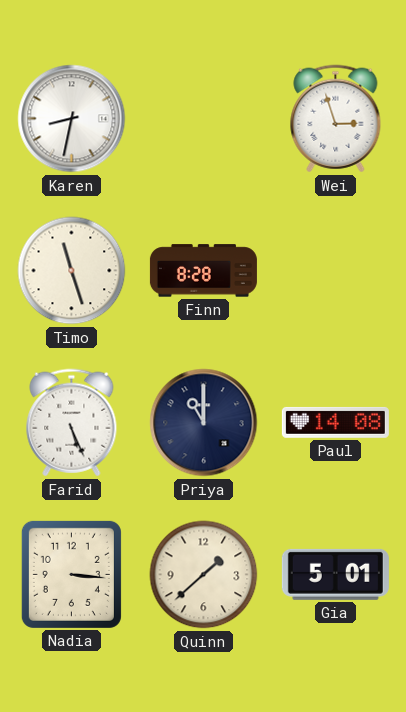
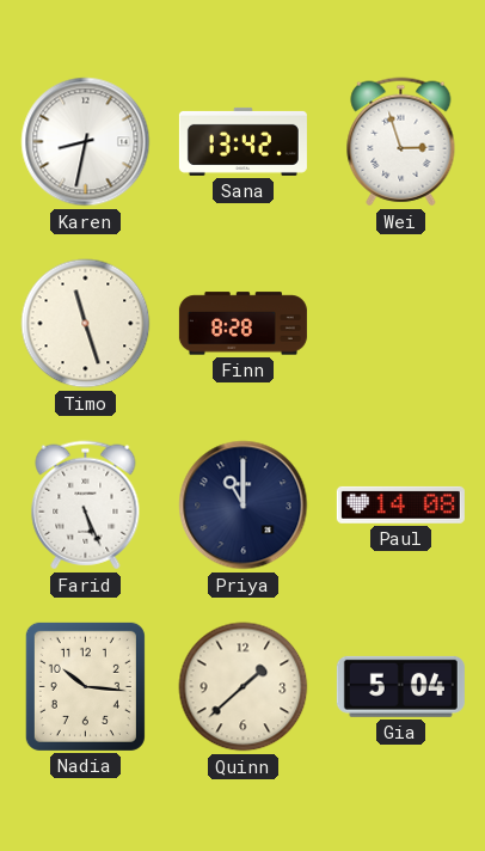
Sana: none -> 13:42
Nadia: 3:16 -> 10:16
Gia: 5:01 -> 5:04
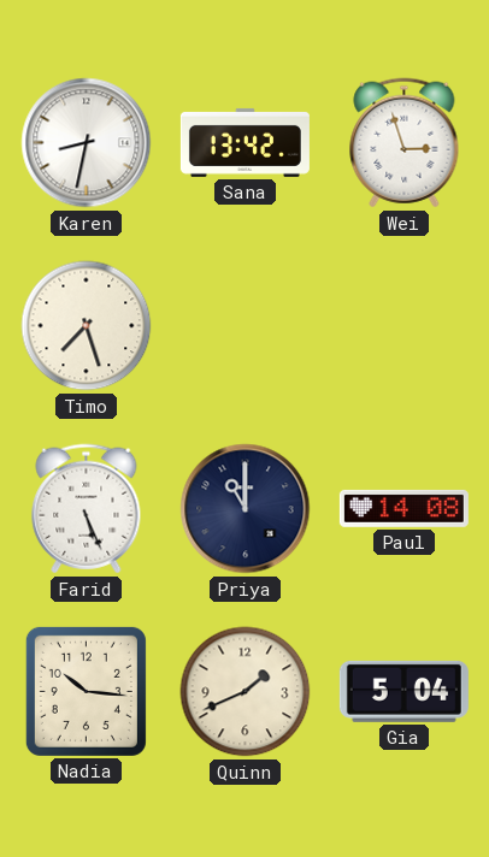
Timo: 11:27 -> 7:27
Finn: 8:28 -> none
Quinn: 1:38 -> 1:41
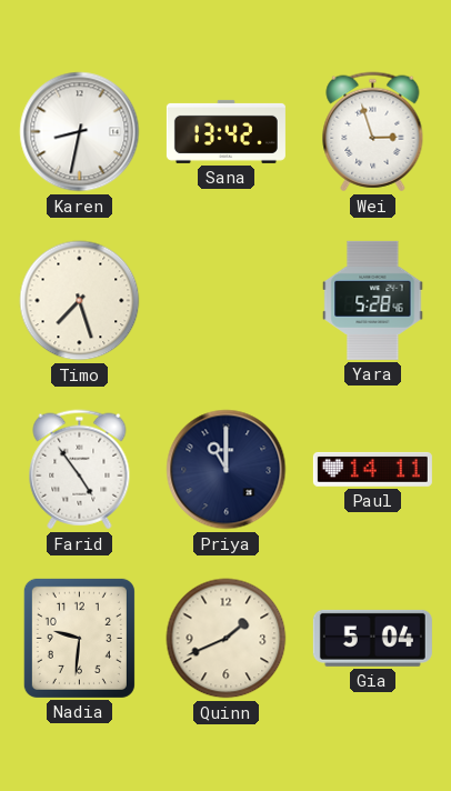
Yara: none -> 5:28
Farid: 5:26 -> 4:54
Paul: 14:08 -> 14:11
Nadia: 10:16 -> 9:31
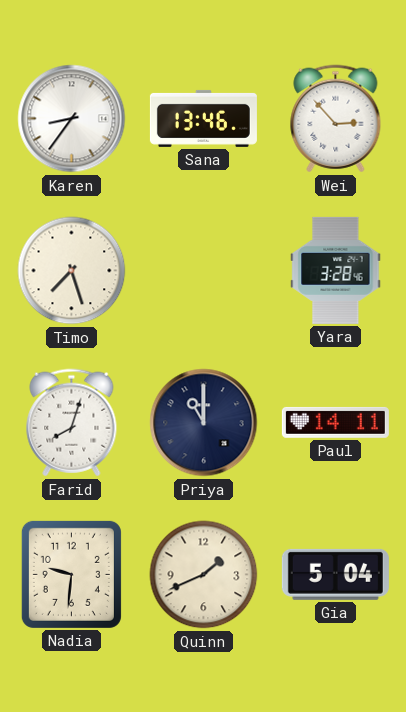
Karen: 8:32 -> 8:36
Sana: 13:42 -> 13:46
Wei: 2:57 -> 2:53
Yara: 5:28 -> 3:28
Farid: 4:54 -> 8:03
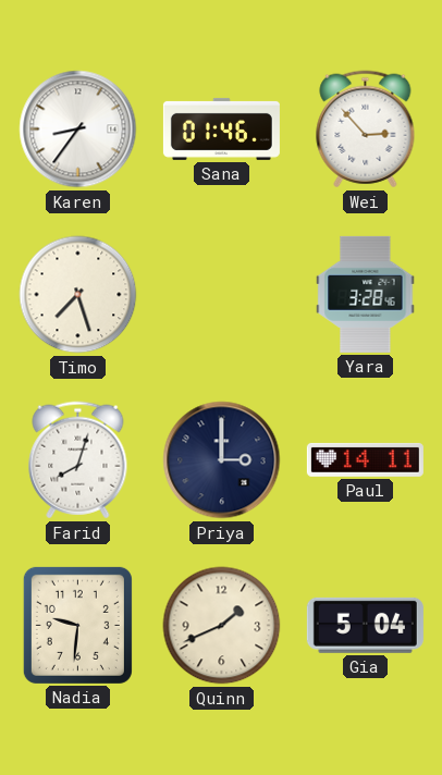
Sana: 13:46 -> 01:46
Priya: 11:00 -> 3:00
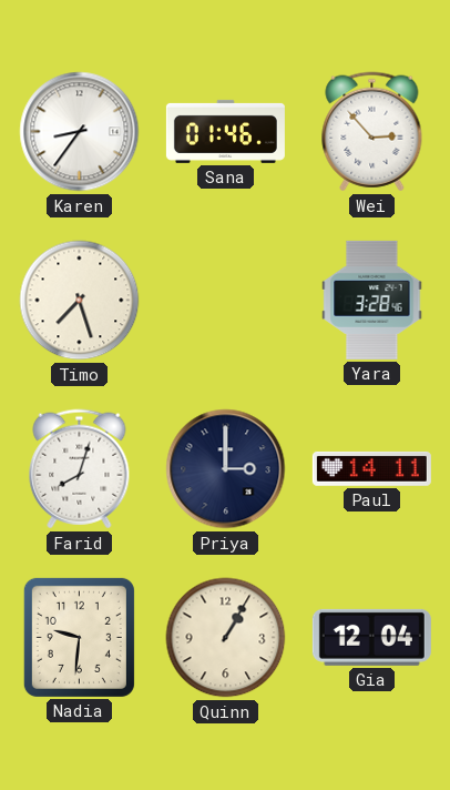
Quinn: 1:41 -> 1:05
Gia: 5:04 -> 12:04
